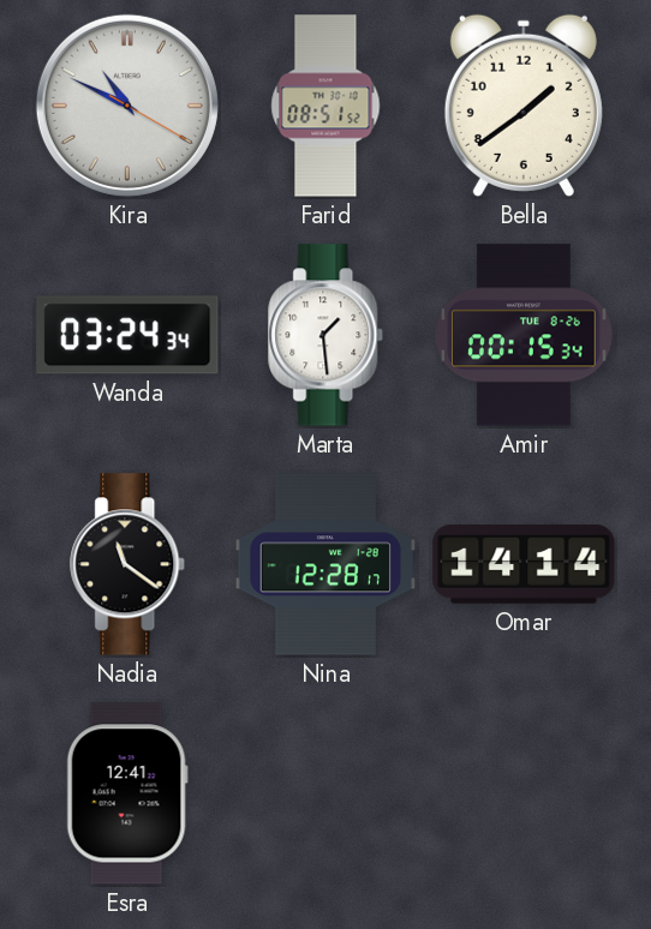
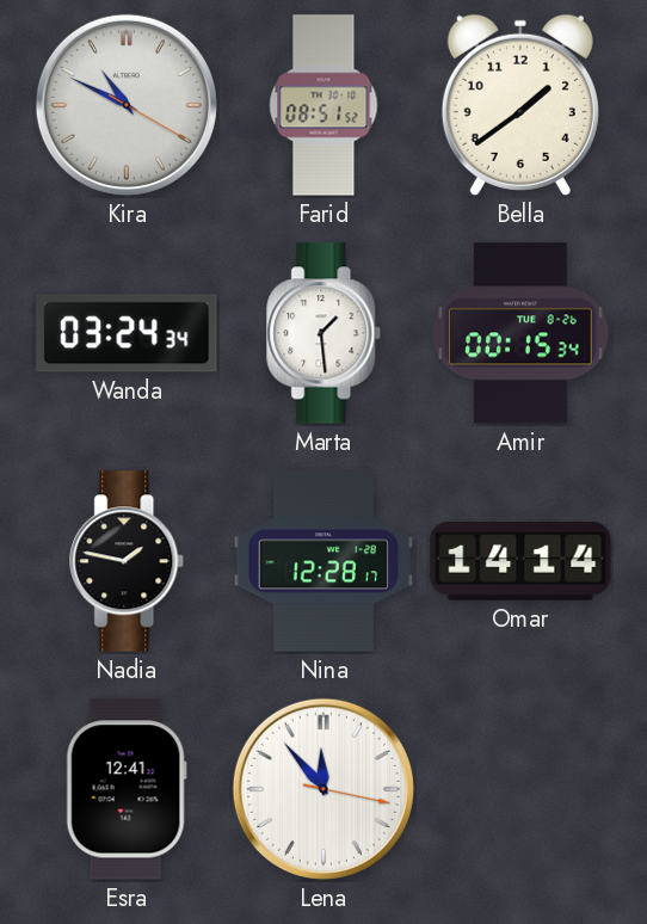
Nadia: 11:21 -> 1:47
Lena: none -> 11:53
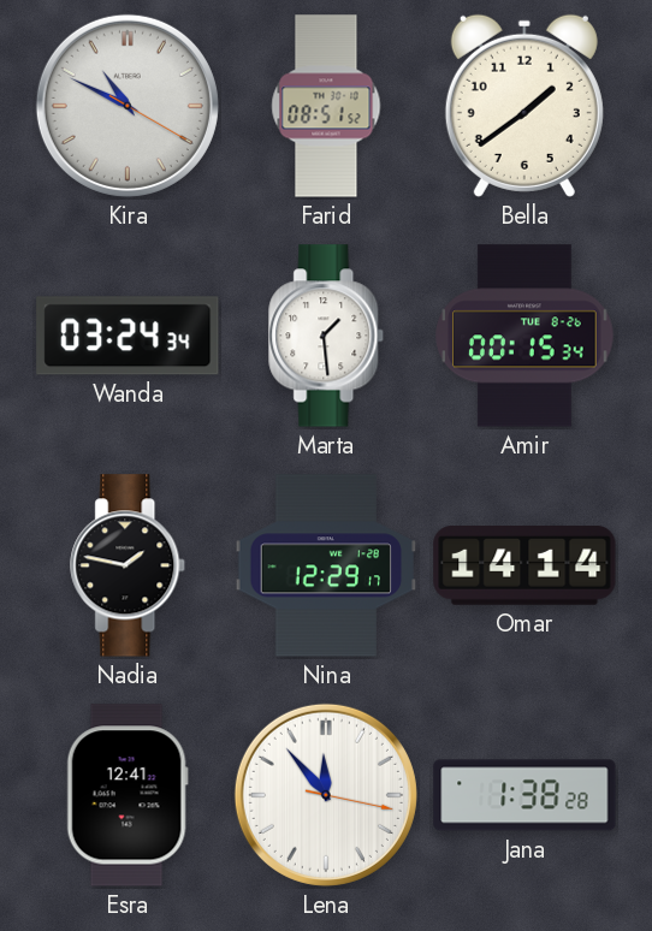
Nina: 12:28 -> 12:29
Jana: none -> 1:38
